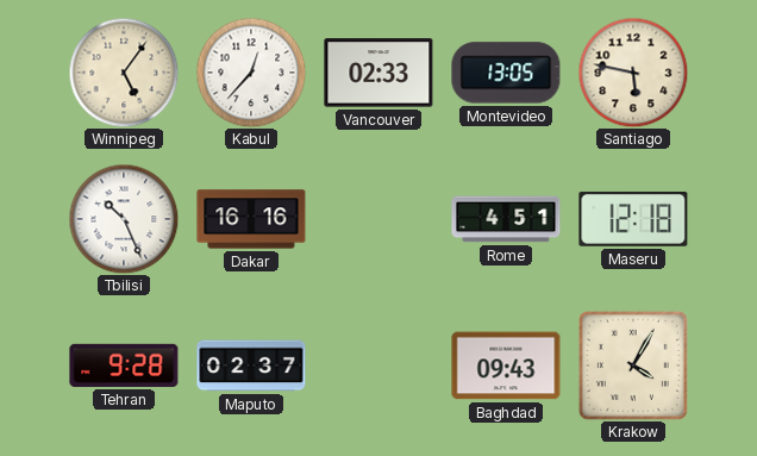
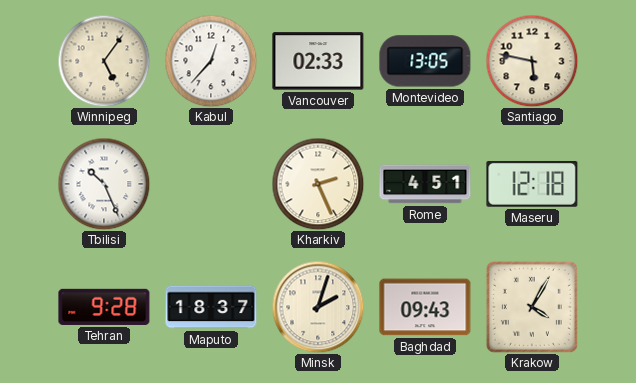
Dakar: 16:16 -> none
Kharkiv: none -> 2:26
Maputo: 02:37 -> 18:37
Minsk: none -> 2:03
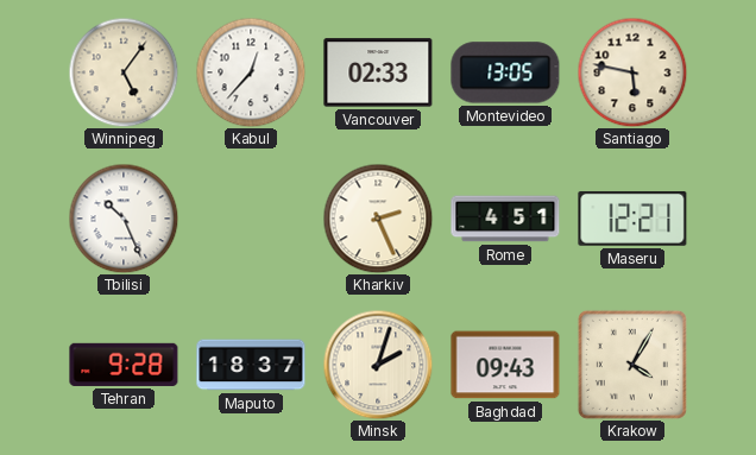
Maseru: 12:18 -> 12:21
